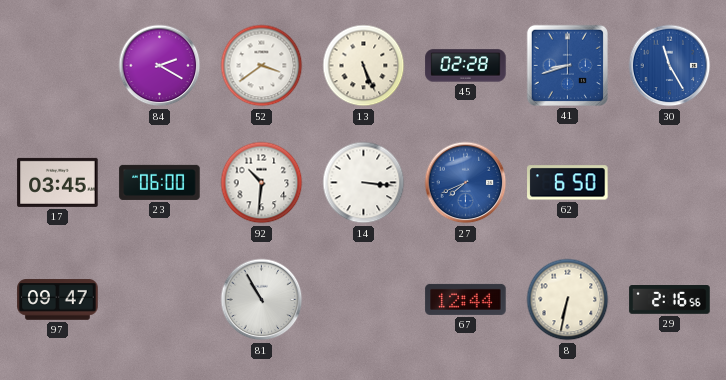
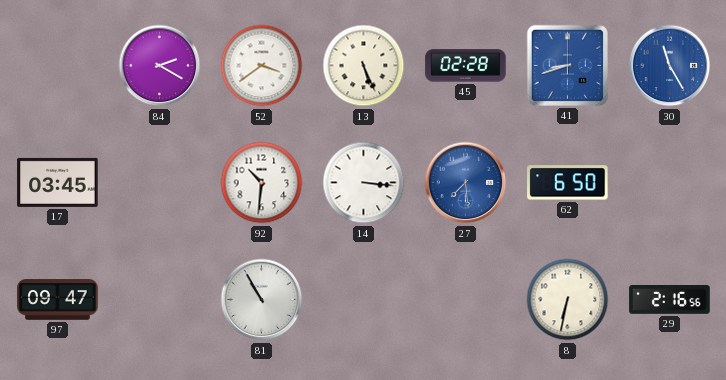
23: 06:00 -> none
27: 7:41 -> 7:29
67: 12:44 -> none
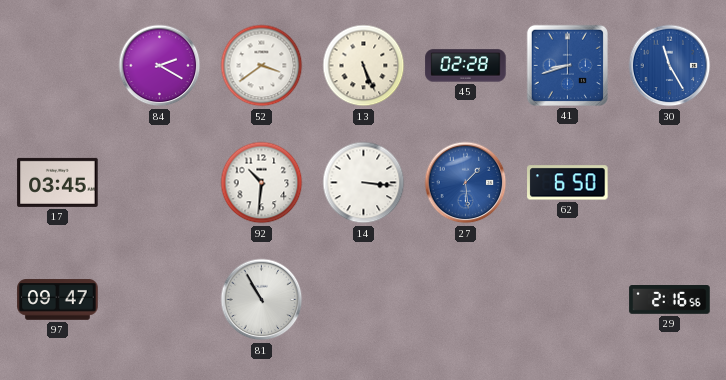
27: 7:29 -> 1:29
8: 6:32 -> none
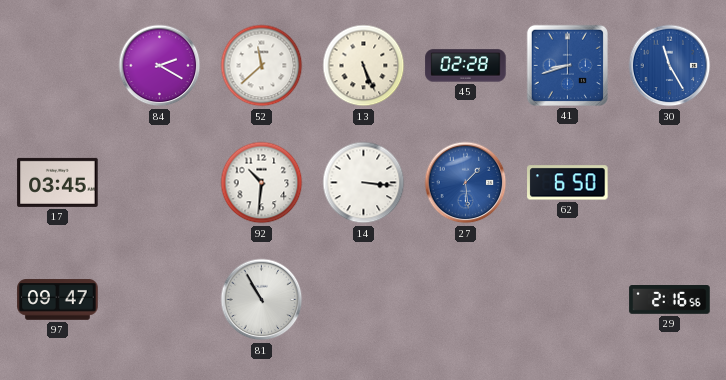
52: 3:39 -> 11:38
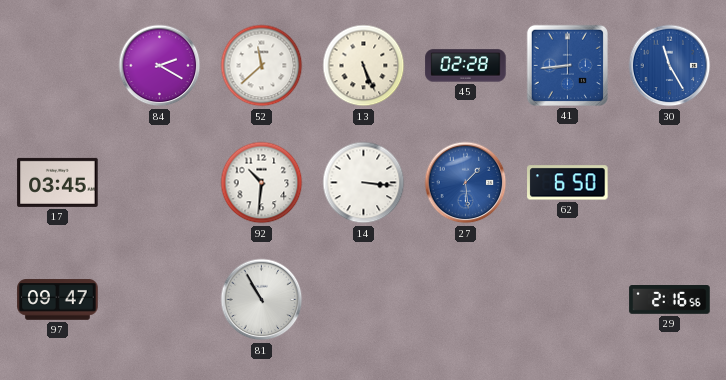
41: 8:42 -> 8:44
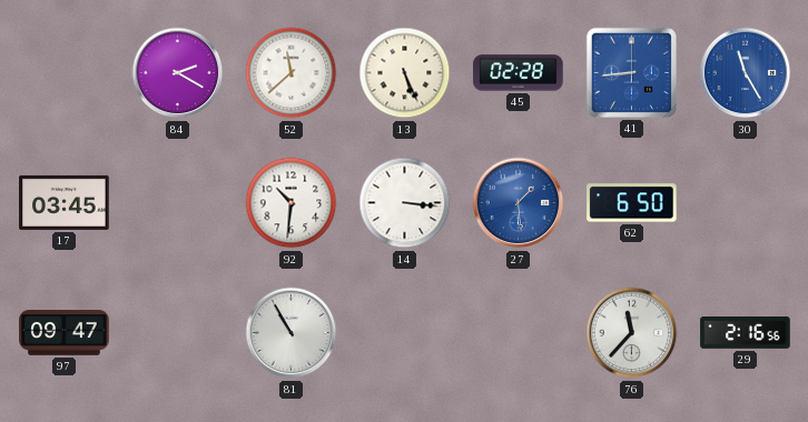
76: none -> 11:37
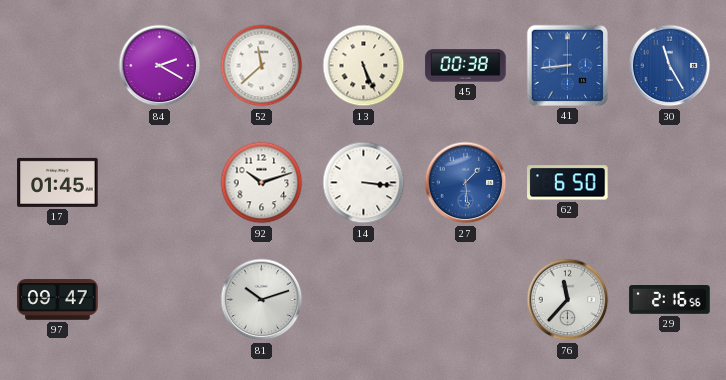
45: 02:28 -> 00:38
17: 03:45 -> 01:45
92: 10:31 -> 10:12
81: 10:55 -> 10:12
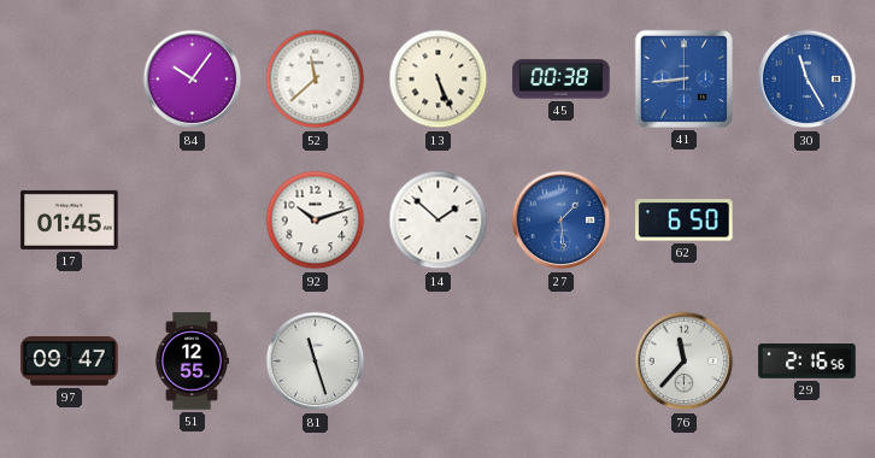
84: 2:20 -> 10:06
14: 3:16 -> 1:52
51: none -> 12:55
81: 10:12 -> 11:27
